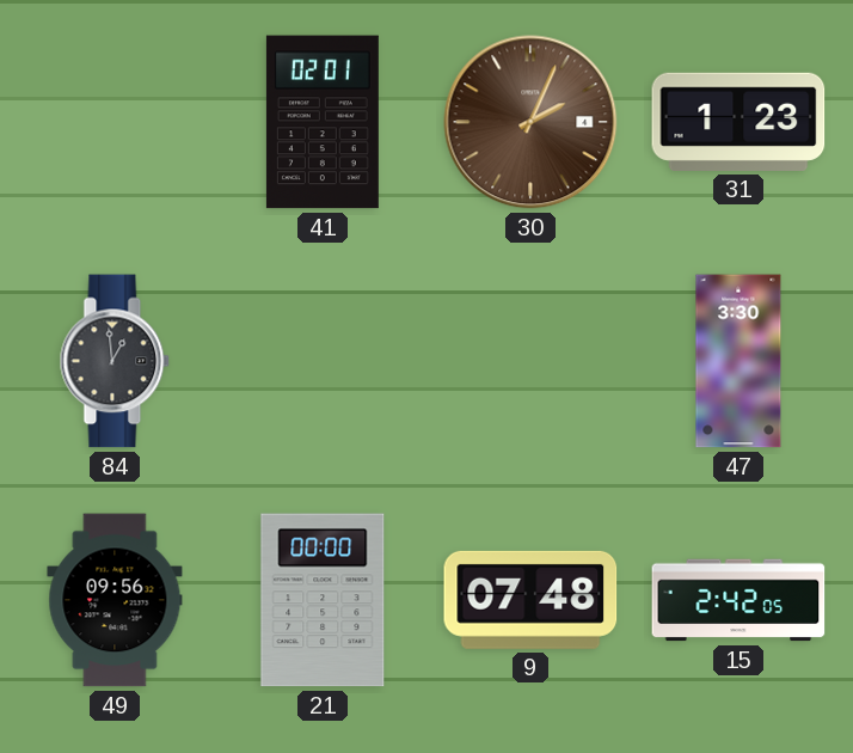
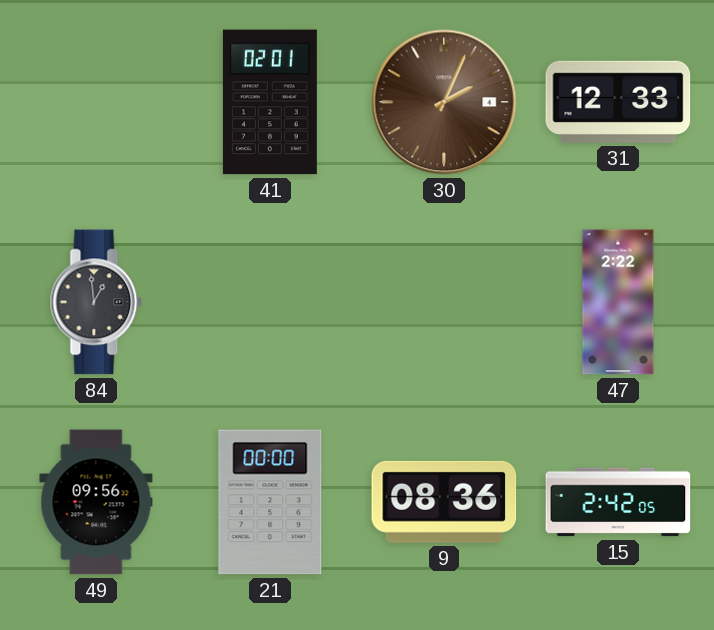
31: 1:23 -> 12:33
47: 3:30 -> 2:22
9: 07:48 -> 08:36
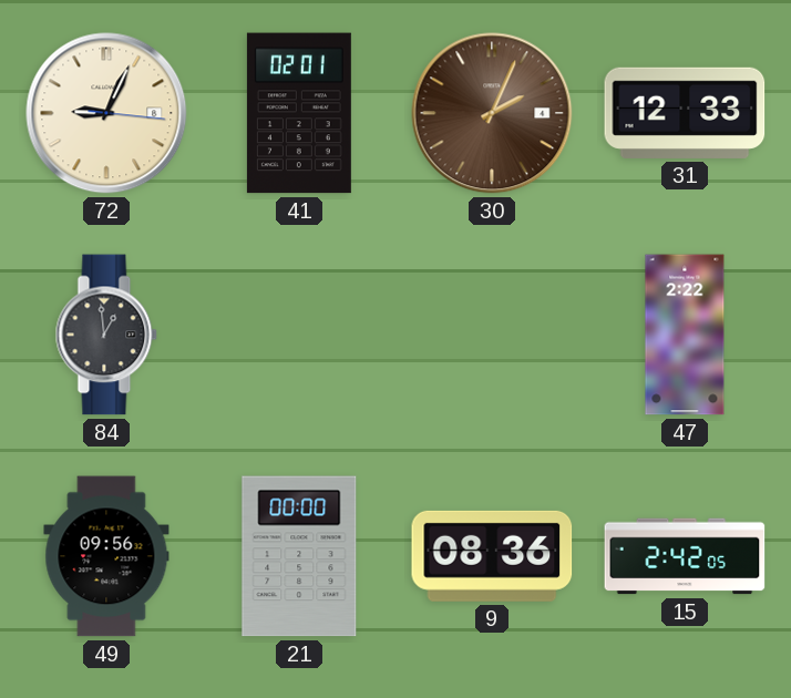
72: none -> 9:04
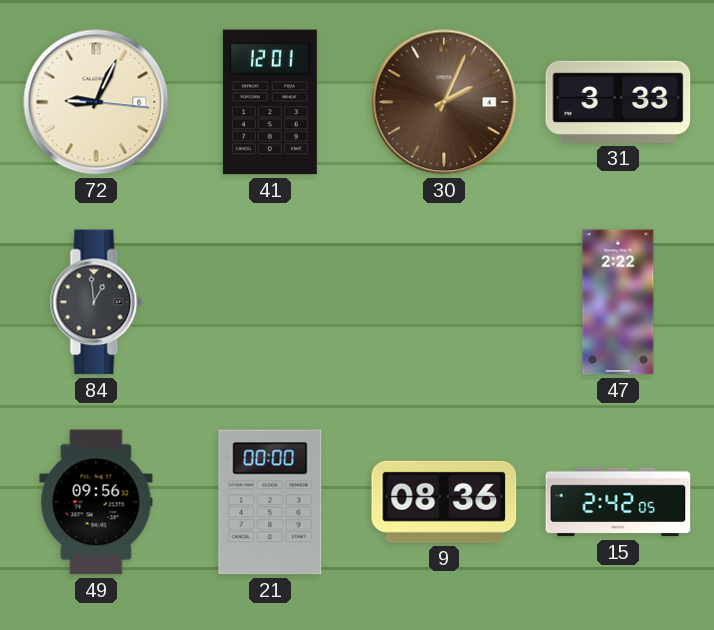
41: 02:01 -> 12:01
31: 12:33 -> 3:33
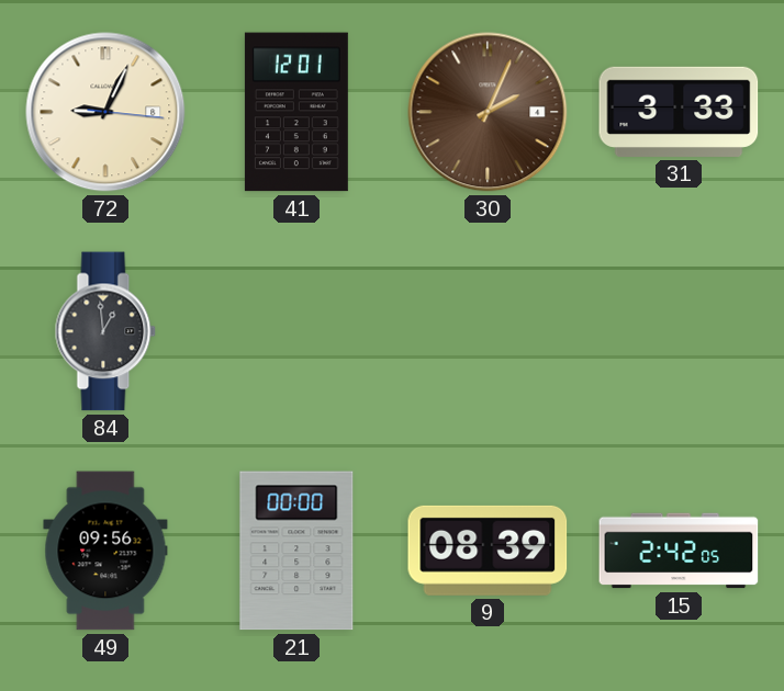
47: 2:22 -> none
9: 08:36 -> 08:39
